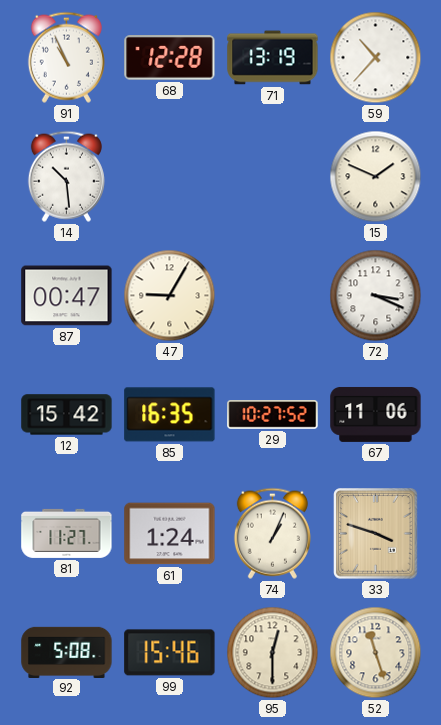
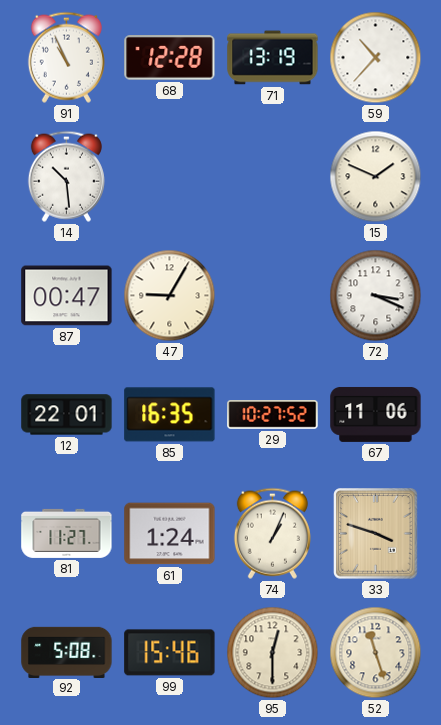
12: 15:42 -> 22:01
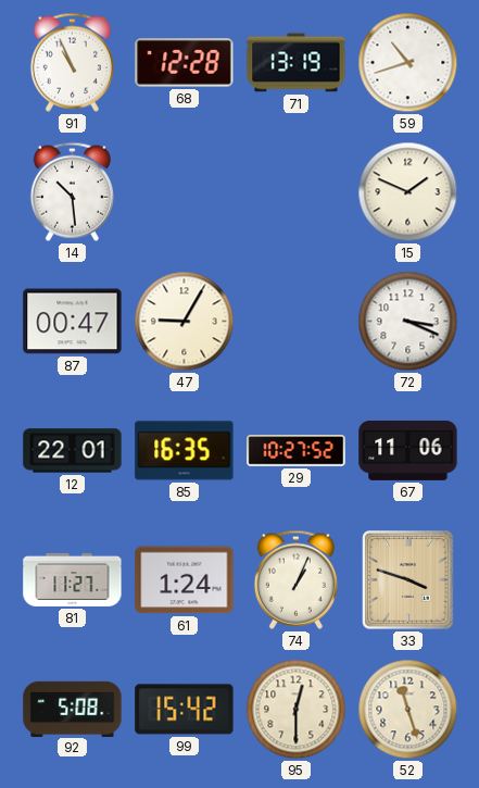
59: 10:37 -> 10:42
99: 15:46 -> 15:42
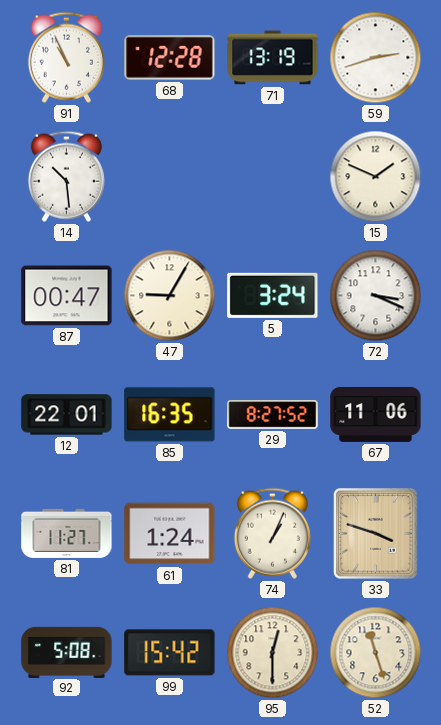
59: 10:42 -> 2:42
5: none -> 3:24
29: 10:27 -> 8:27
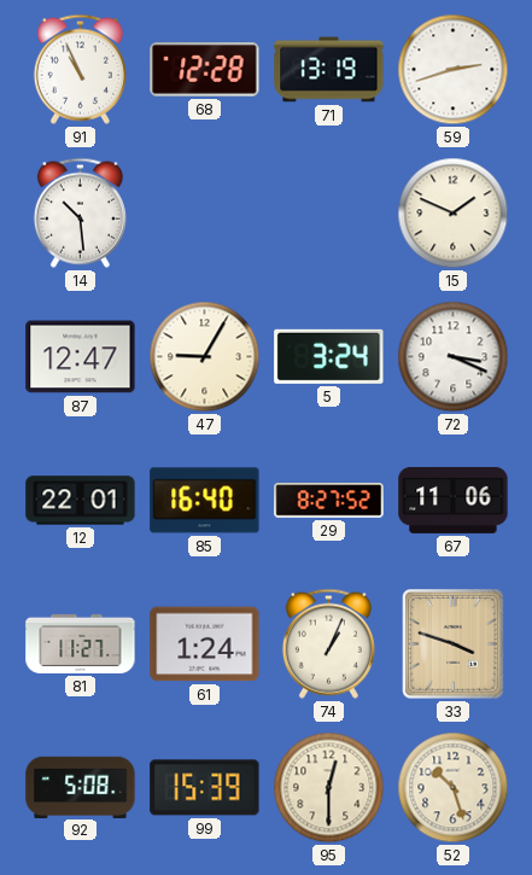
87: 00:47 -> 12:47
85: 16:35 -> 16:40
99: 15:42 -> 15:39
52: 11:27 -> 10:27
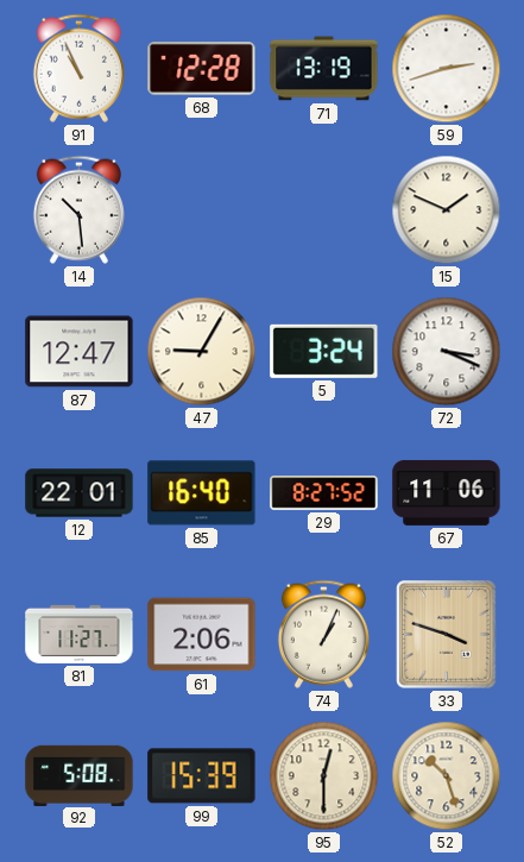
61: 1:24 -> 2:06
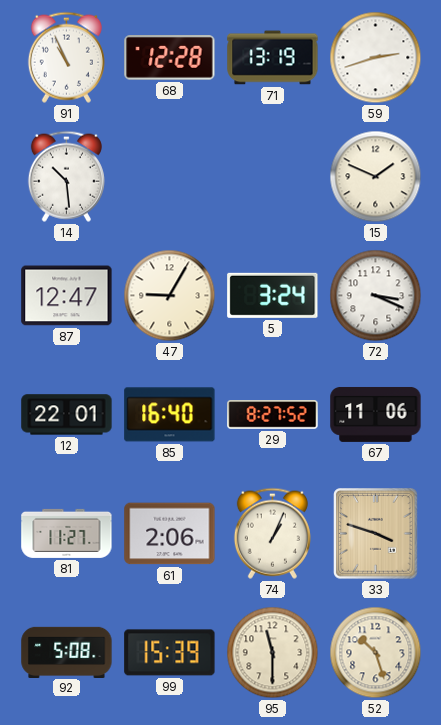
95: 12:30 -> 11:30
